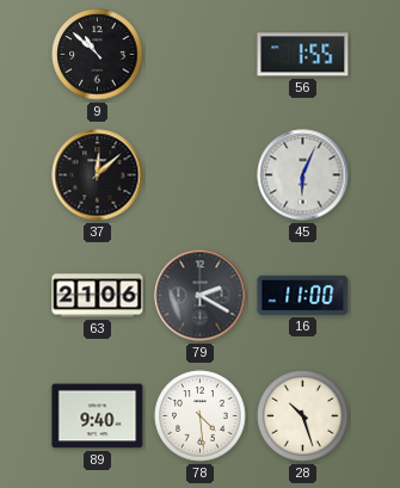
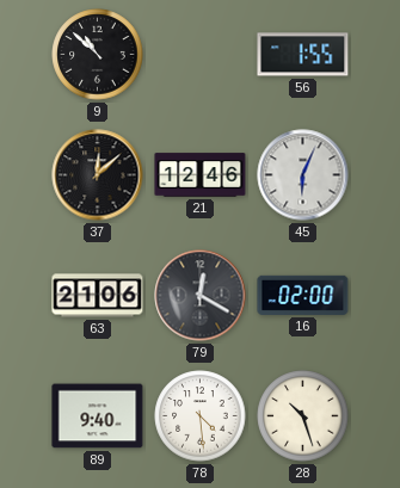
21: none -> 12:46
79: 2:20 -> 12:20
16: 11:00 -> 02:00
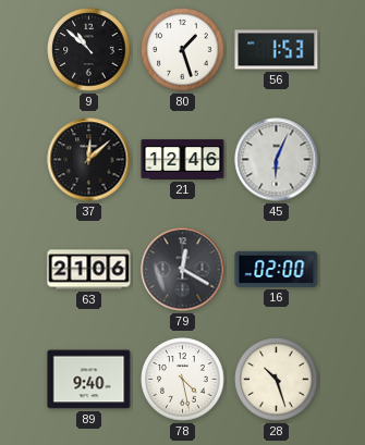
80: none -> 1:27
56: 1:55 -> 1:53
78: 4:29 -> 4:28
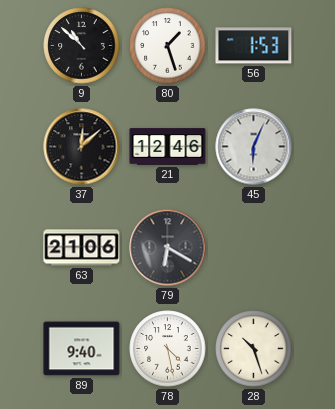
79: 12:20 -> 6:20
16: 02:00 -> none
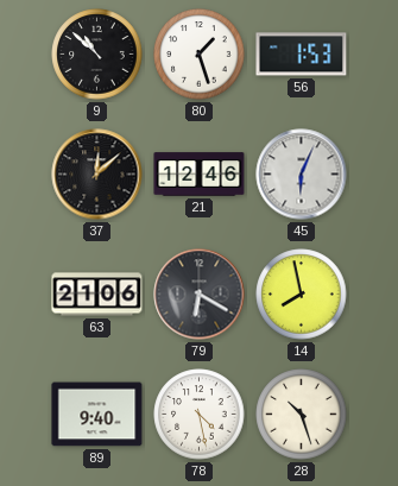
14: none -> 7:58
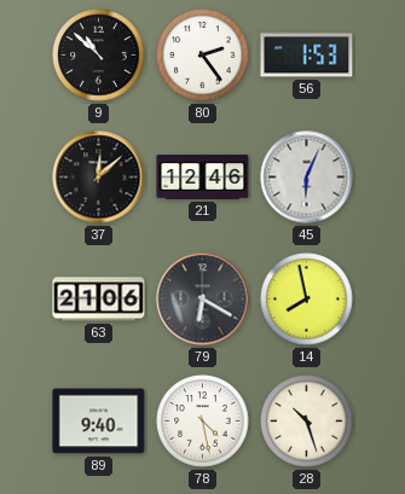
80: 1:27 -> 2:24
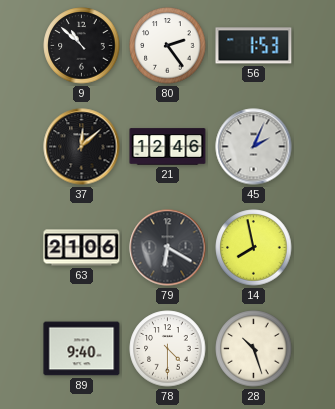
45: 6:04 -> 2:04
78: 4:28 -> 4:30
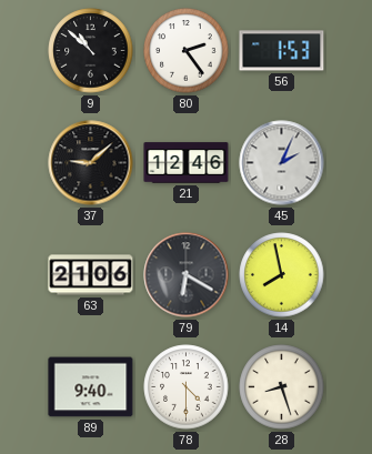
37: 12:08 -> 9:08
28: 10:27 -> 8:27
